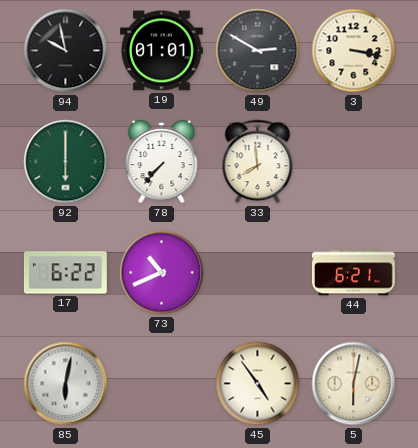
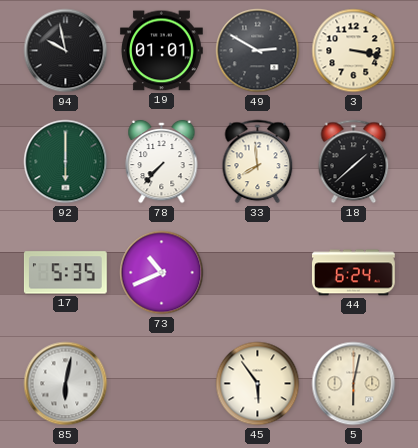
18: none -> 1:38
17: 6:22 -> 5:35
44: 6:21 -> 6:24
45: 4:54 -> 5:54
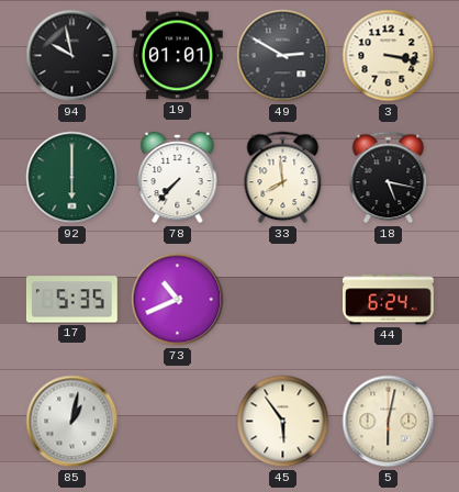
18: 1:38 -> 5:17
85: 6:02 -> 1:02
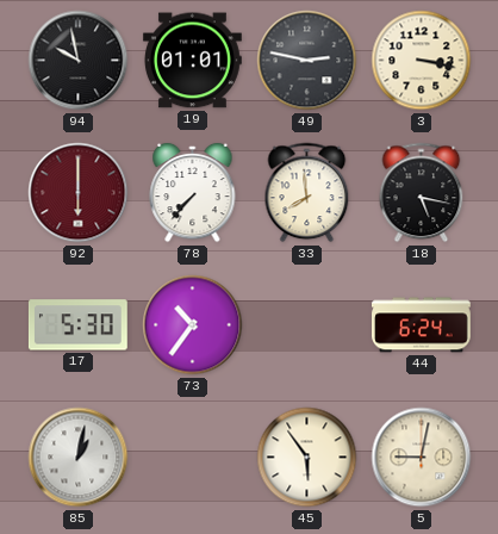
49: 2:50 -> 2:47
92 dial: green -> burgundy
17: 5:35 -> 5:30
73: 10:41 -> 10:36
5: 6:02 -> 9:02
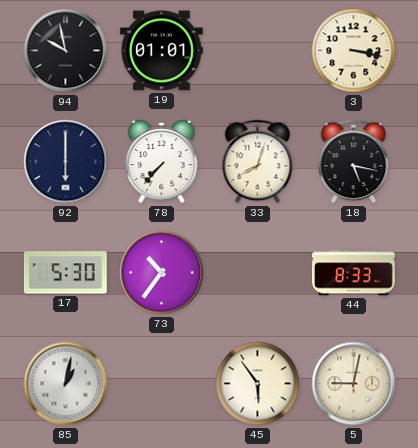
49: 2:47 -> none
92 dial: burgundy -> navy
33: 7:59 -> 8:03
44: 6:24 -> 8:33
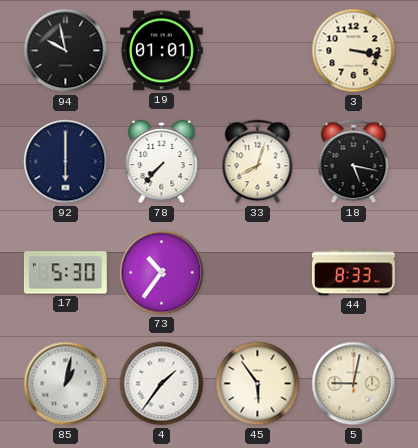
4: none -> 1:36
